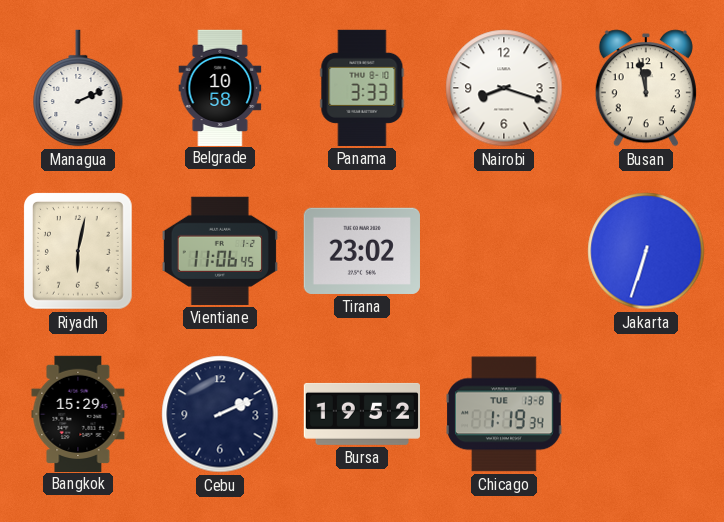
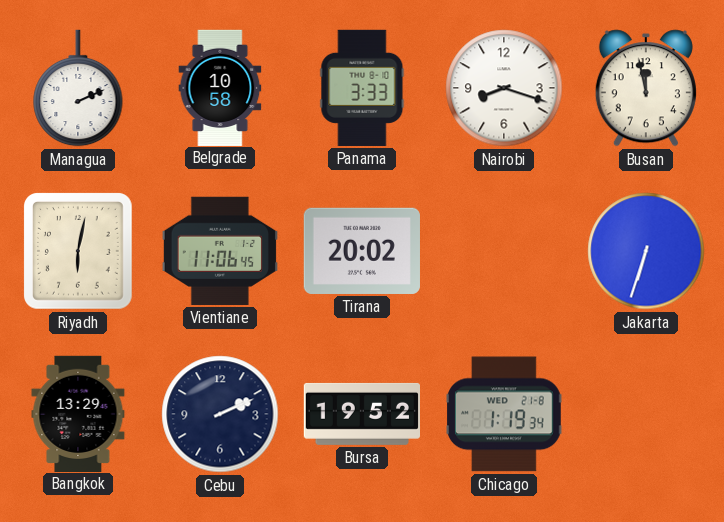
Tirana: 23:02 -> 20:02
Bangkok: 15:29 -> 13:29
Chicago date: TUE 13-8 -> WED 21-8
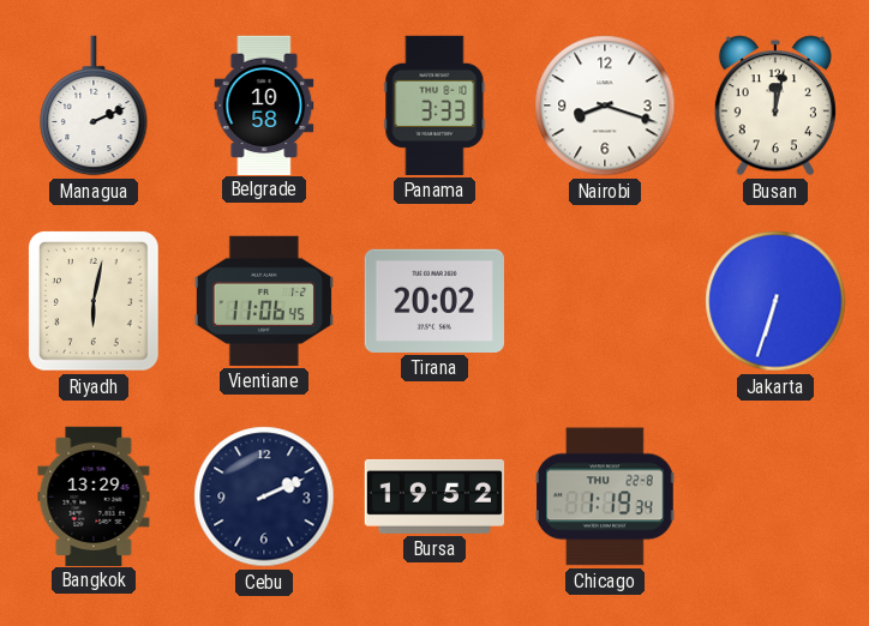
Busan: 11:58 -> 12:02
Chicago date: WED 21-8 -> THU 22-8
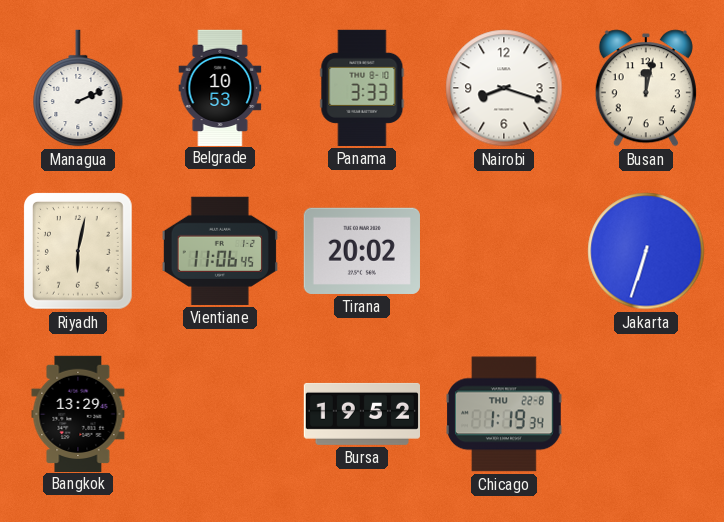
Belgrade: 10:58 -> 10:53
Cebu: 2:11 -> none
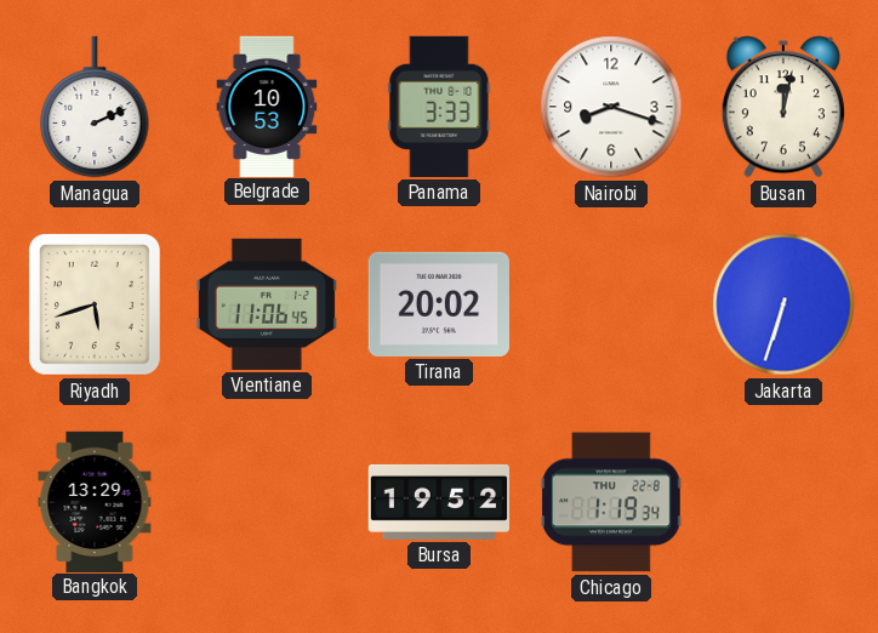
Riyadh: 6:02 -> 5:42
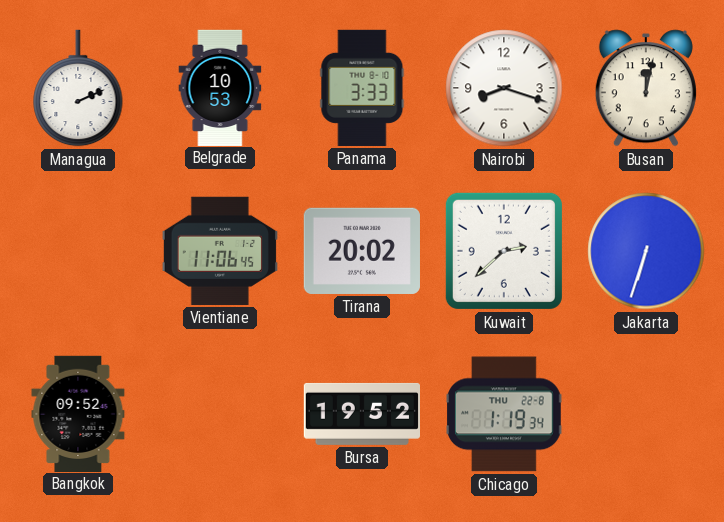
Riyadh: 5:42 -> none
Kuwait: none -> 2:38
Bangkok: 13:29 -> 09:52
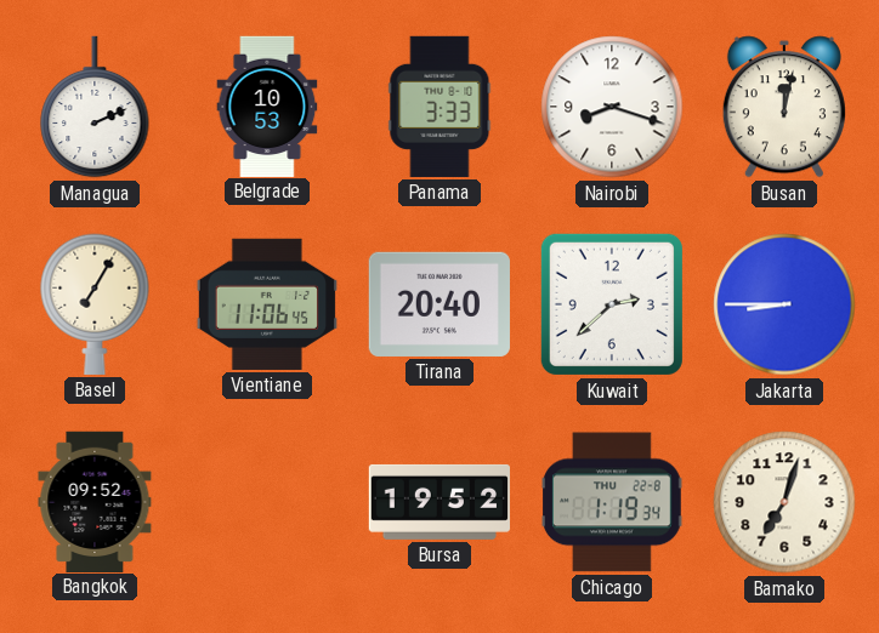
Basel: none -> 7:05
Tirana: 20:02 -> 20:40
Jakarta: 6:33 -> 8:45
Bamako: none -> 7:03
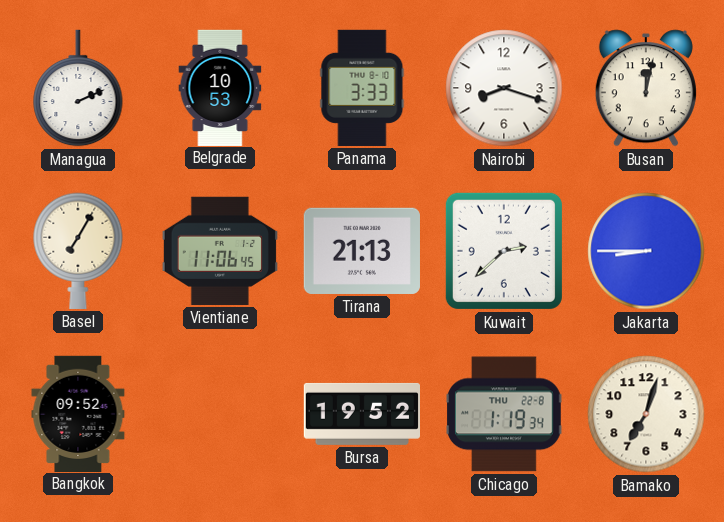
Tirana: 20:40 -> 21:13
